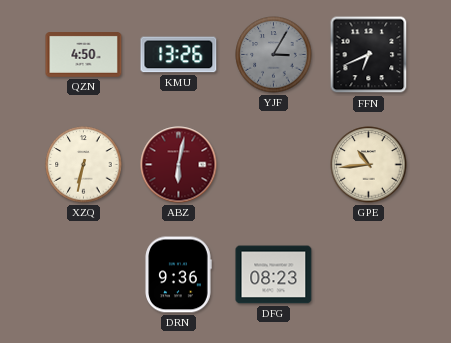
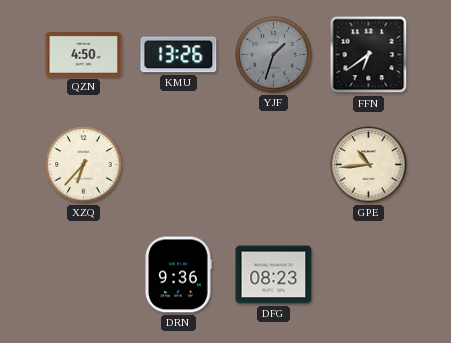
YJF: 3:05 -> 1:33
FFN: 6:41 -> 6:39
XZQ: 6:32 -> 6:37
ABZ: 6:02 -> none
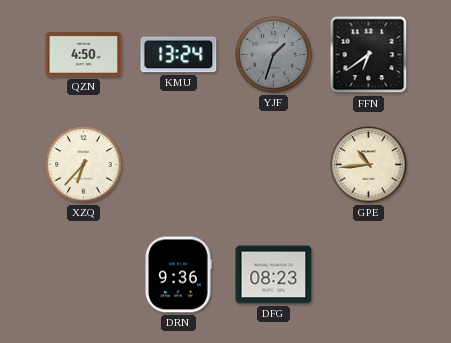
KMU: 13:26 -> 13:24
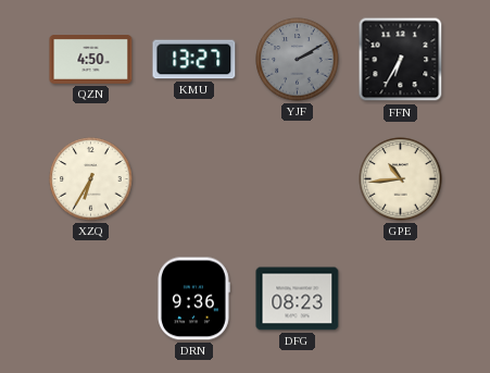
KMU: 13:24 -> 13:27
YJF: 1:33 -> 2:10
FFN: 6:39 -> 6:35
XZQ: 6:37 -> 6:35
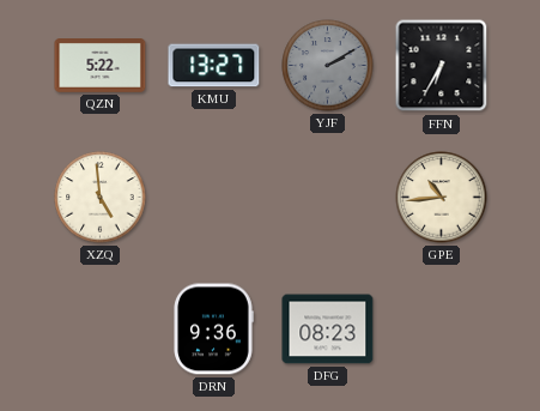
QZN: 4:50 -> 5:22
XZQ: 6:35 -> 4:59
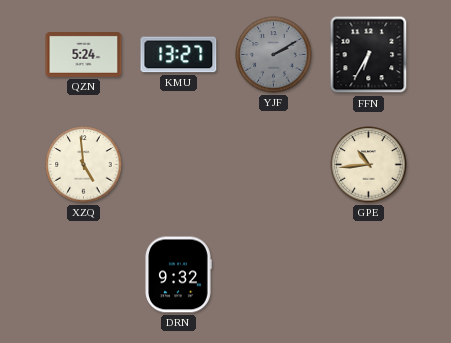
QZN: 5:22 -> 5:24
DRN: 9:36 -> 9:32
DFG: 08:23 -> none
